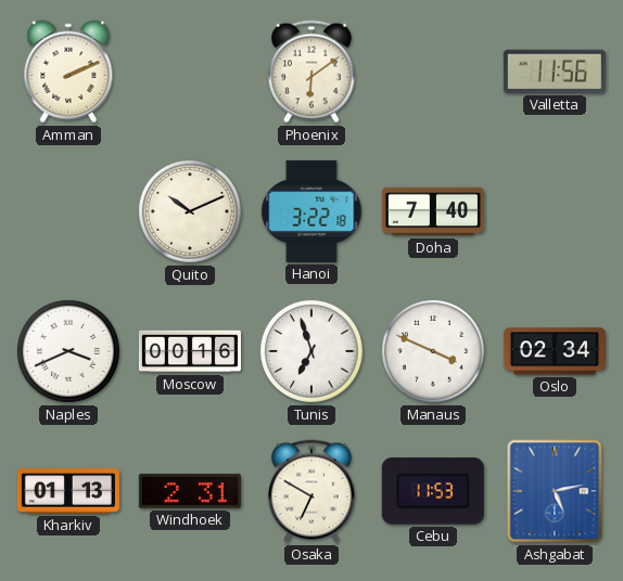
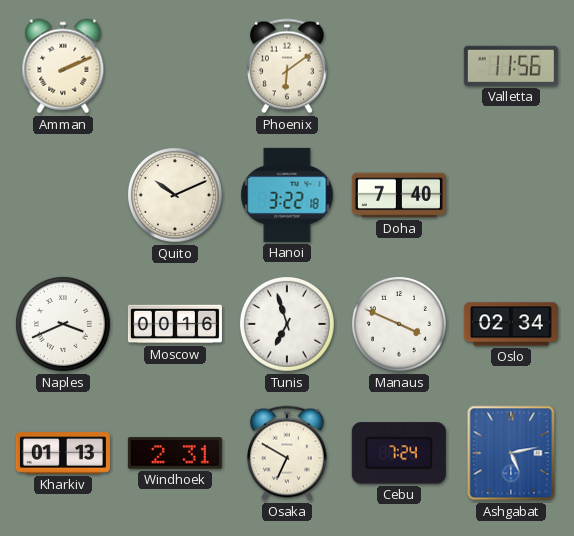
Cebu: 11:53 -> 7:24
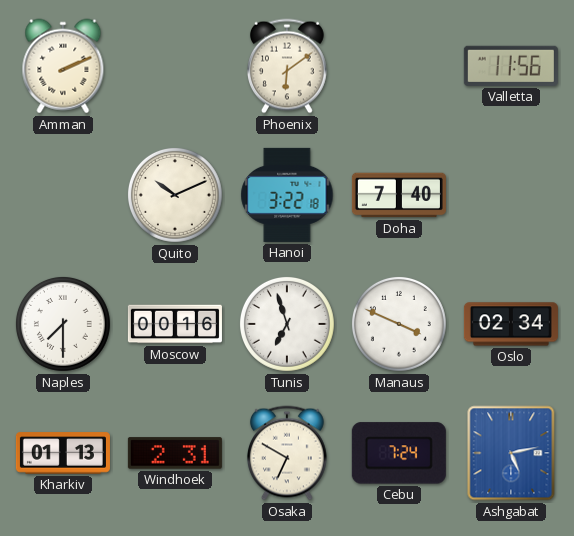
Naples: 3:41 -> 7:30
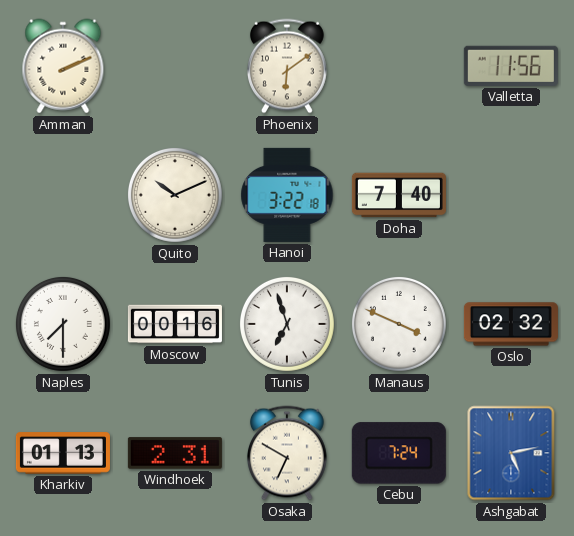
Oslo: 02:34 -> 02:32
